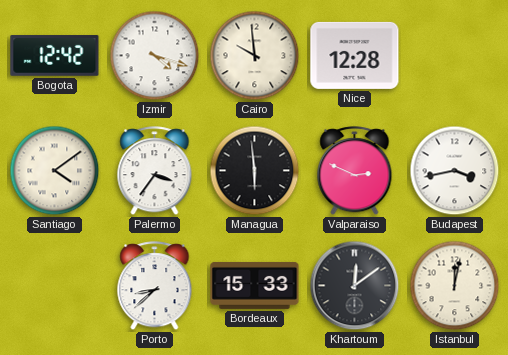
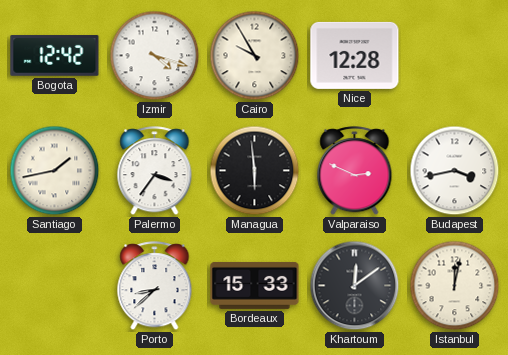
Cairo: 9:59 -> 9:55
Santiago: 4:09 -> 1:43
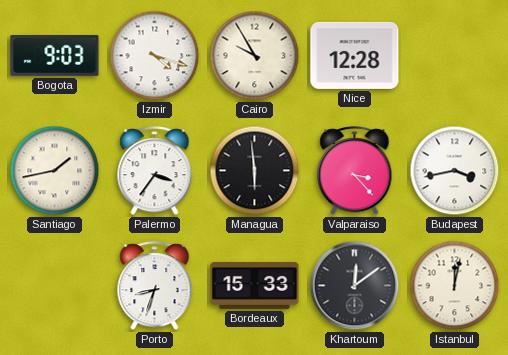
Bogota: 12:42 -> 9:03
Valparaiso: 2:49 -> 3:23
Porto: 8:38 -> 8:33
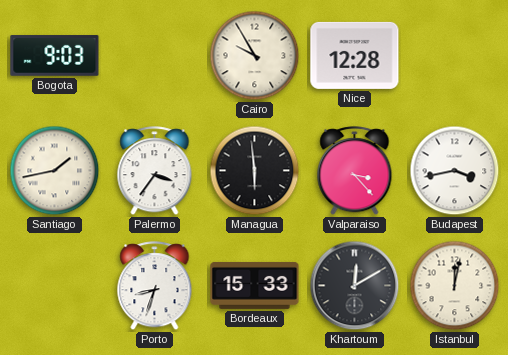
Izmir: 4:18 -> none
Khartoum: 12:09 -> 12:10
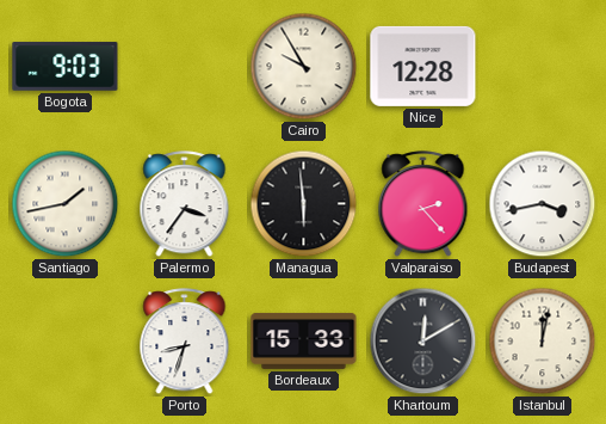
Valparaiso: 3:23 -> 2:23
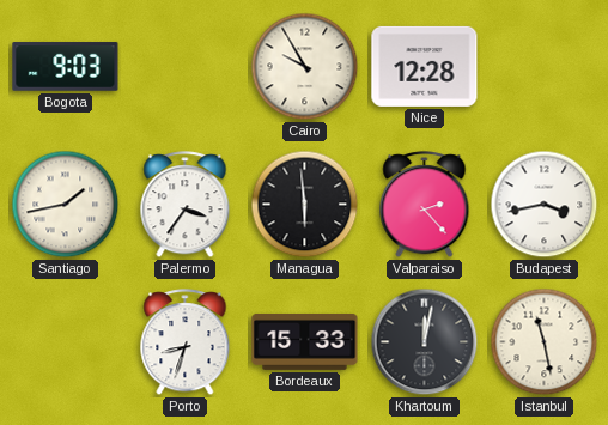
Khartoum: 12:10 -> 12:02
Istanbul: 12:02 -> 11:28
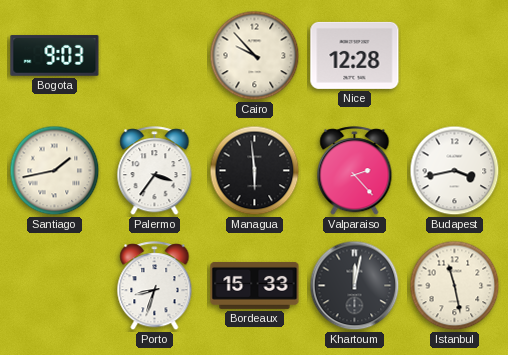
Cairo: 9:55 -> 9:53
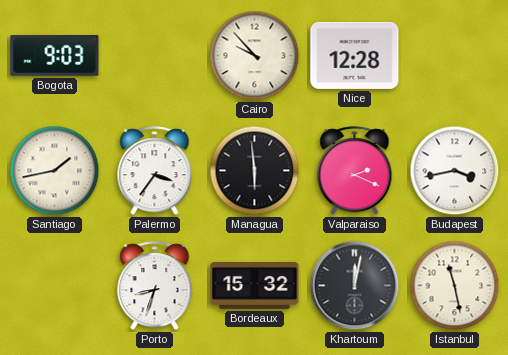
Valparaiso: 2:23 -> 2:19
Bordeaux: 15:33 -> 15:32
